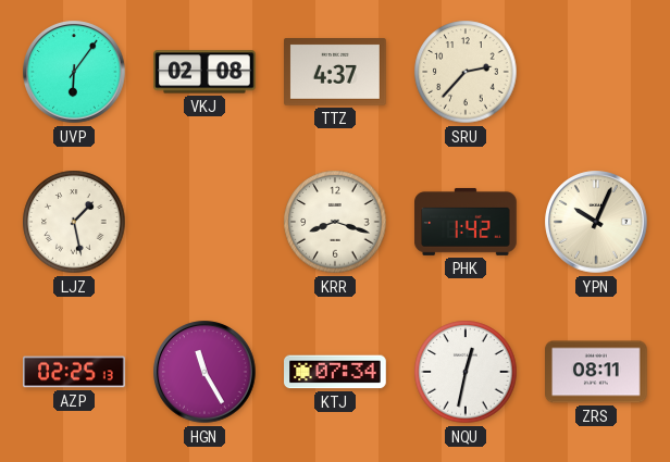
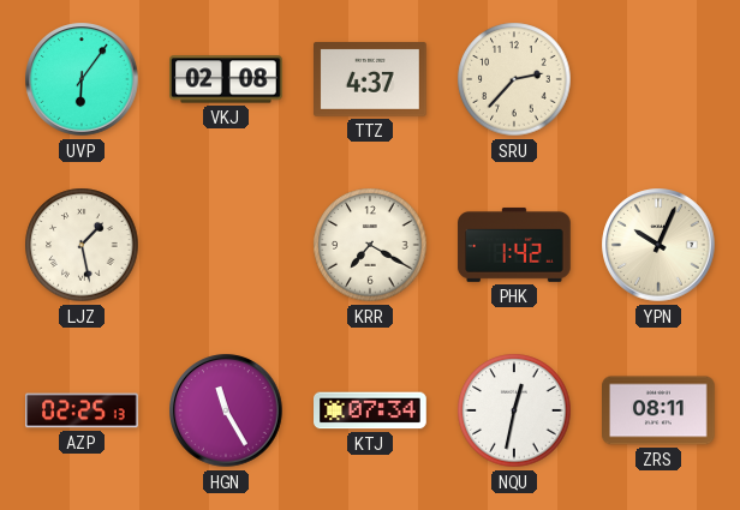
KRR: 8:18 -> 7:20
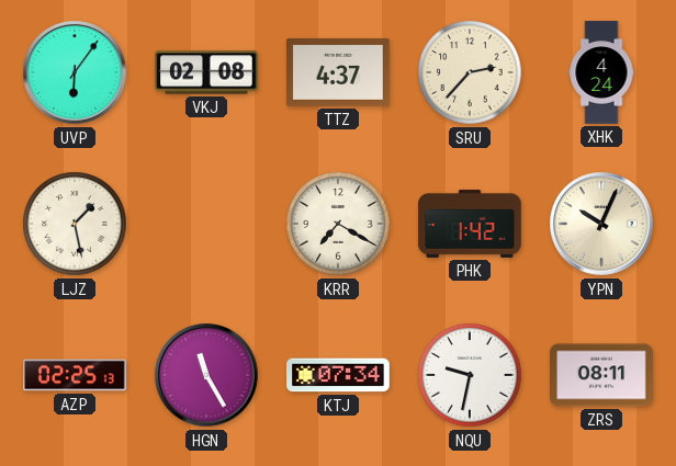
XHK: none -> 4:24
NQU: 12:32 -> 9:32
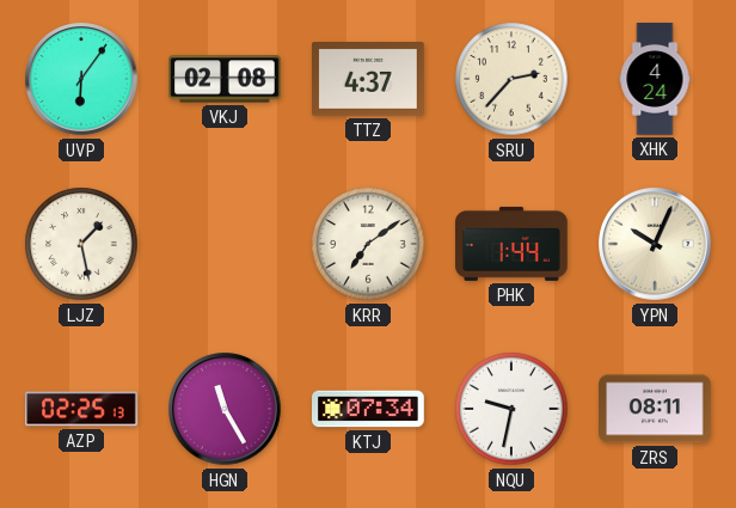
KRR: 7:20 -> 7:09
PHK: 1:42 -> 1:44
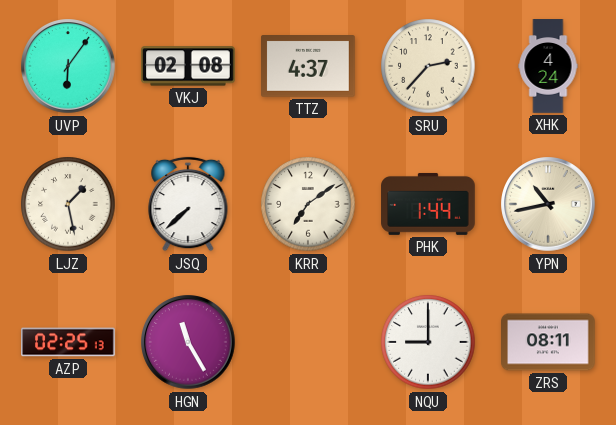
JSQ: none -> 7:38
YPN: 10:04 -> 10:43
KTJ: 07:34 -> none
NQU: 9:32 -> 9:00
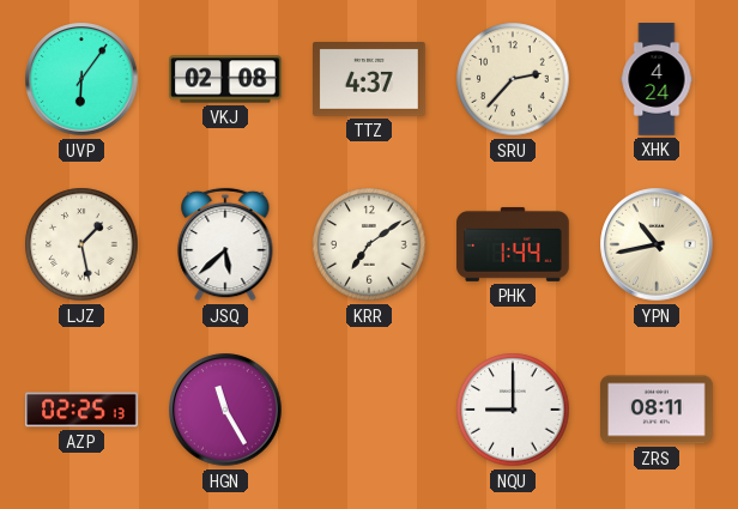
JSQ: 7:38 -> 5:38
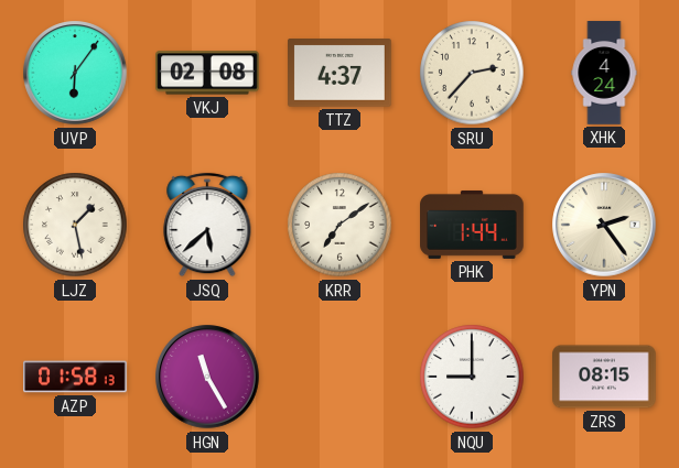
YPN: 10:43 -> 2:24
AZP: 02:25 -> 01:58
ZRS: 08:11 -> 08:15
